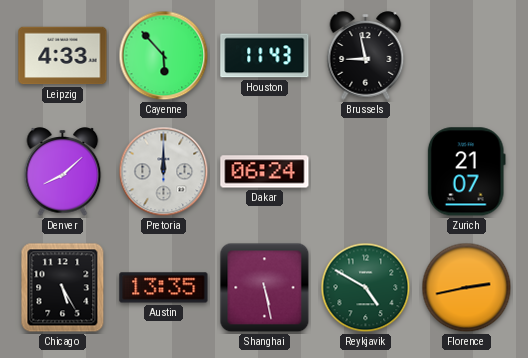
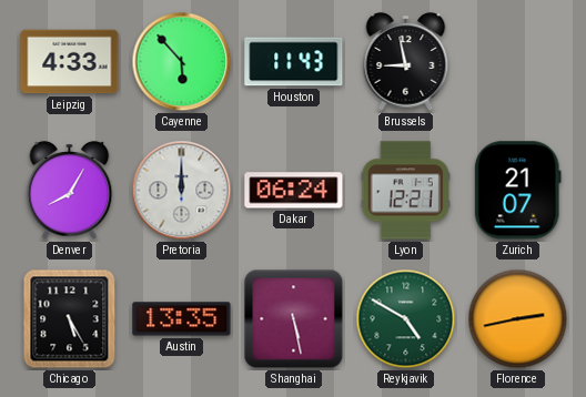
Denver: 8:08 -> 8:05
Lyon: none -> 12:21
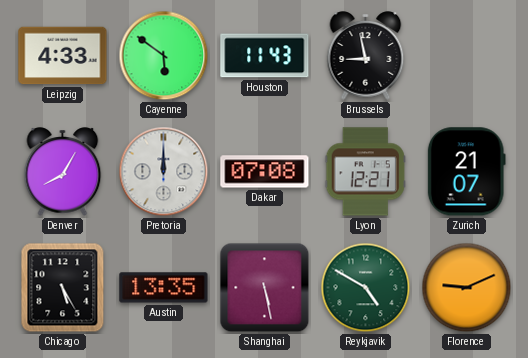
Cayenne: 5:53 -> 5:51
Dakar: 06:24 -> 07:08
Florence: 2:43 -> 9:11
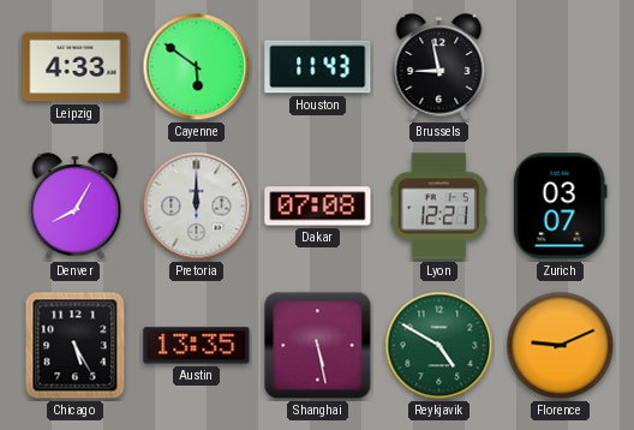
Zurich: 21:07 -> 03:07
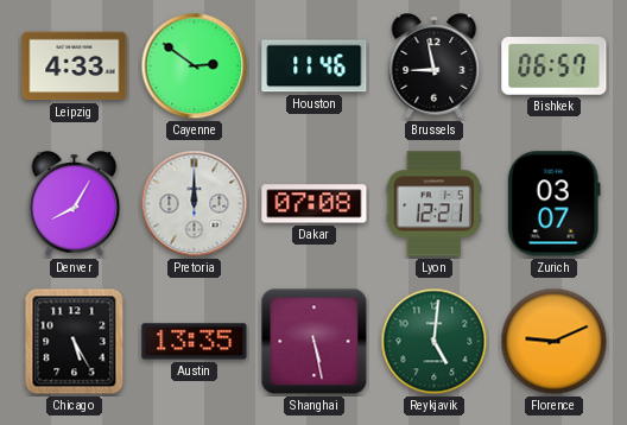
Cayenne: 5:51 -> 2:51
Houston: 11:43 -> 11:46
Bishkek: none -> 06:57
Reykjavik: 4:50 -> 5:01
